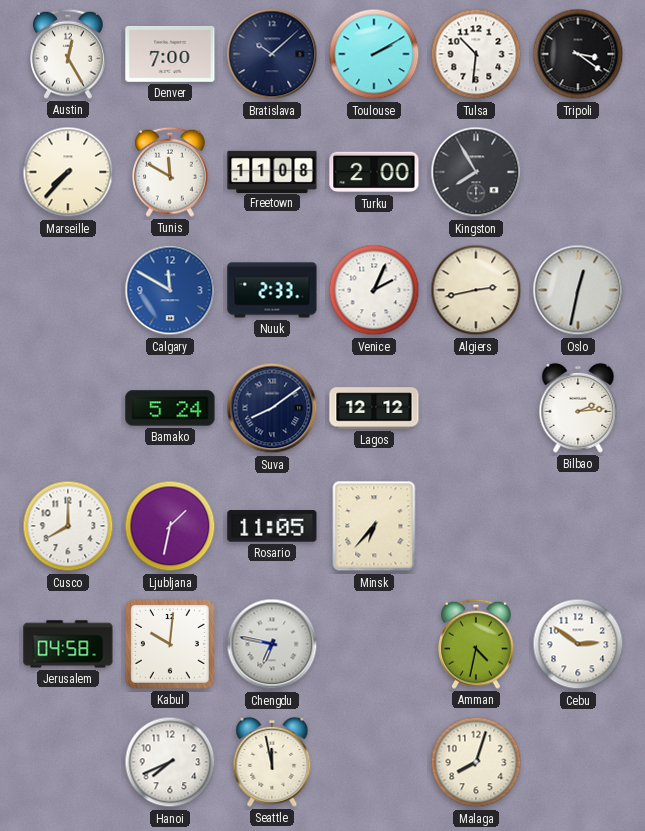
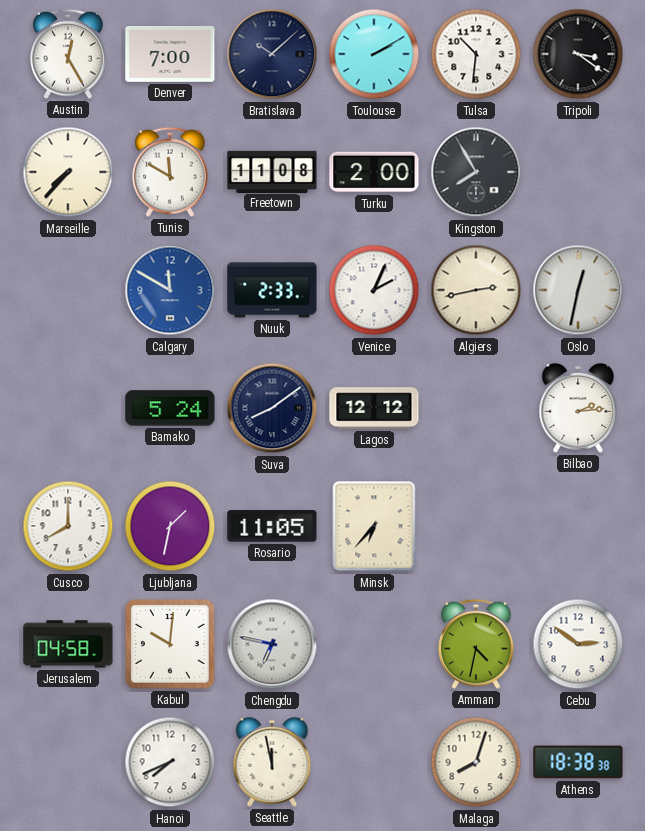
Athens: none -> 18:38
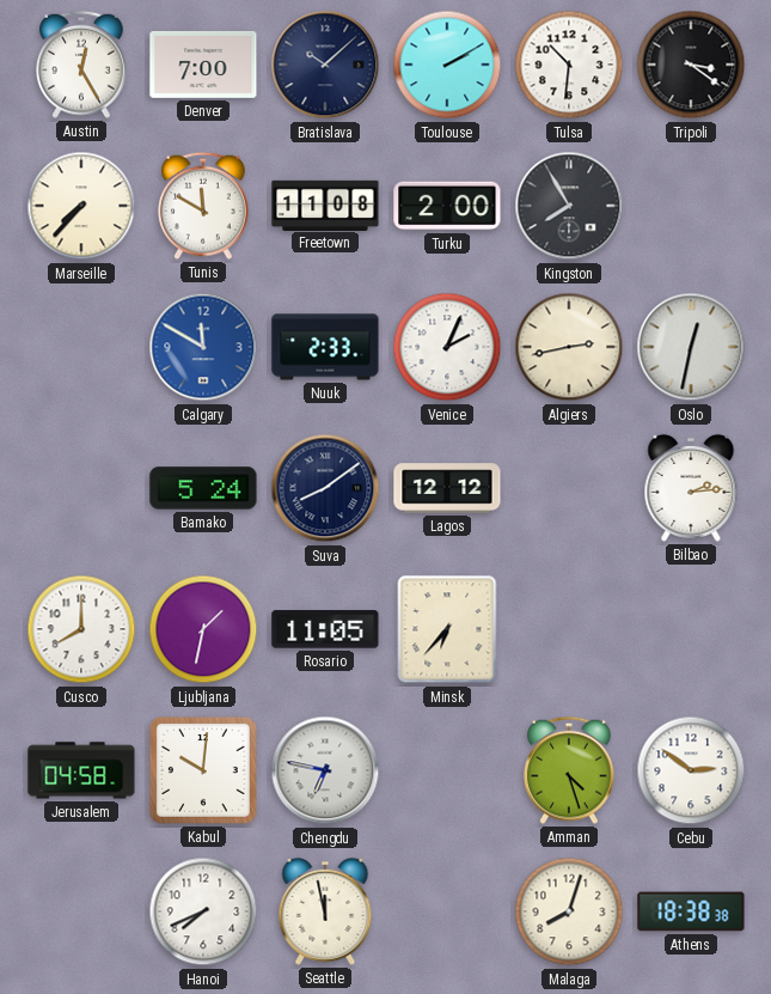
Amman: 4:32 -> 4:27
